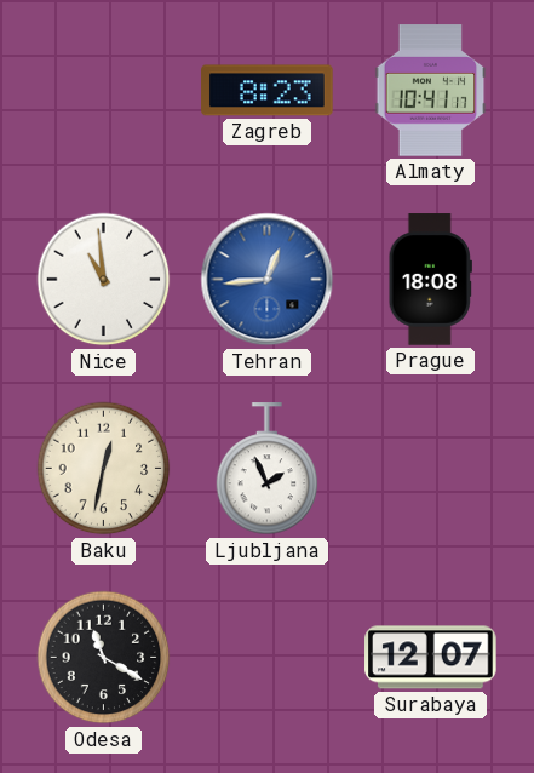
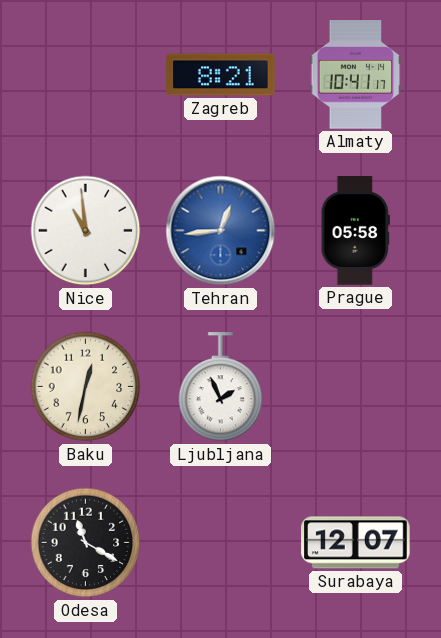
Zagreb: 8:23 -> 8:21
Prague: 18:08 -> 05:58
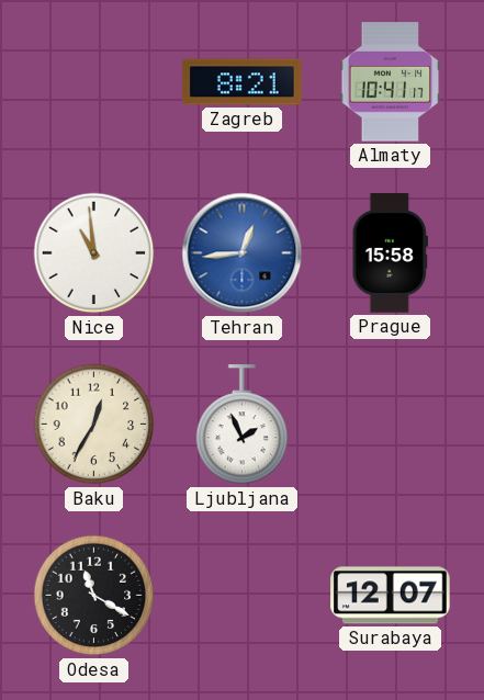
Prague: 05:58 -> 15:58
Baku: 12:32 -> 12:35
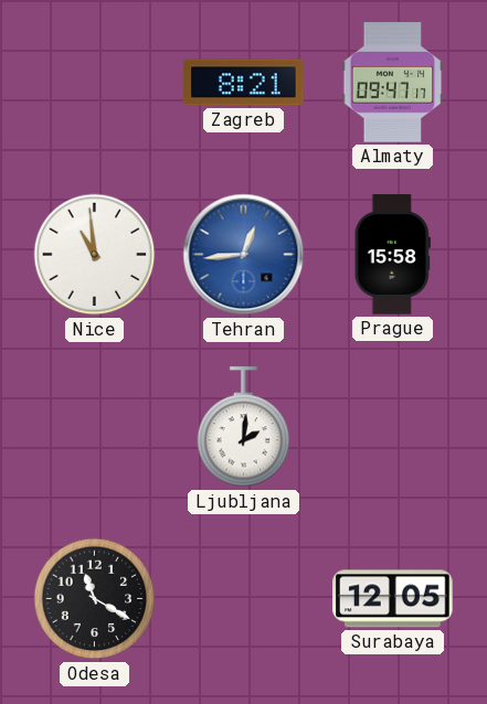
Almaty: 10:41 -> 09:47
Baku: 12:35 -> none
Ljubljana: 1:56 -> 2:01
Surabaya: 12:07 -> 12:05
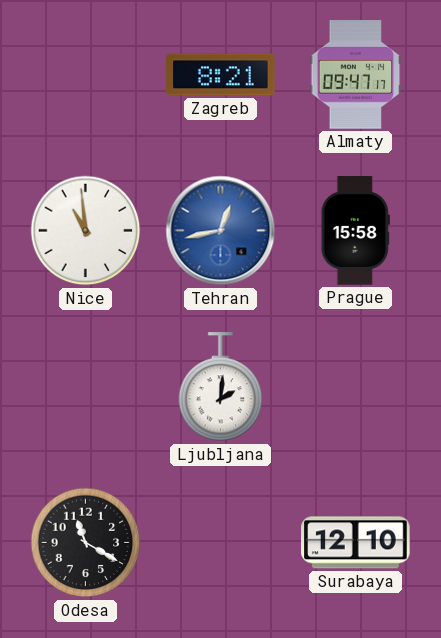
Tehran: 12:44 -> 12:43
Surabaya: 12:05 -> 12:10
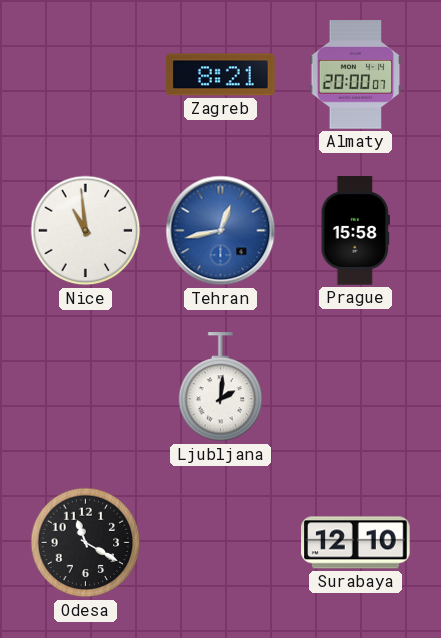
Almaty: 09:47 -> 20:00
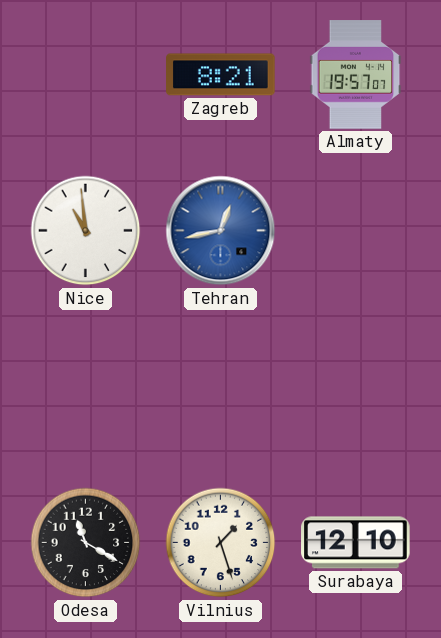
Almaty: 20:00 -> 19:57
Prague: 15:58 -> none
Ljubljana: 2:01 -> none
Vilnius: none -> 1:27
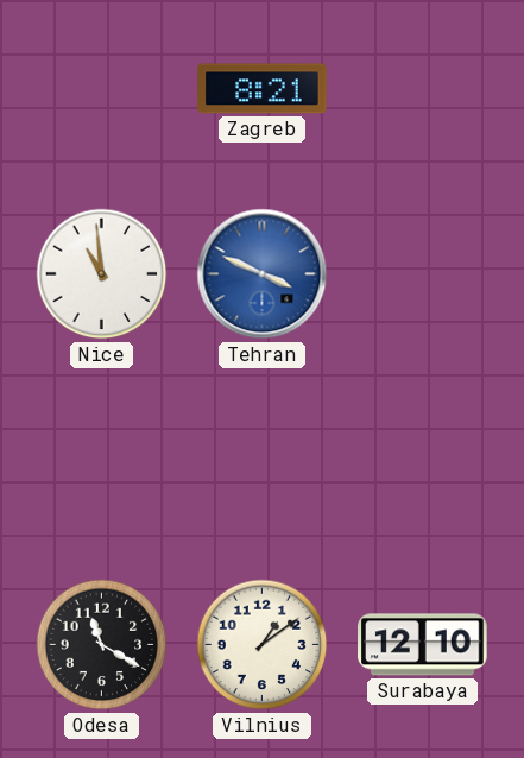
Almaty: 19:57 -> none
Tehran: 12:43 -> 3:49
Vilnius: 1:27 -> 1:09
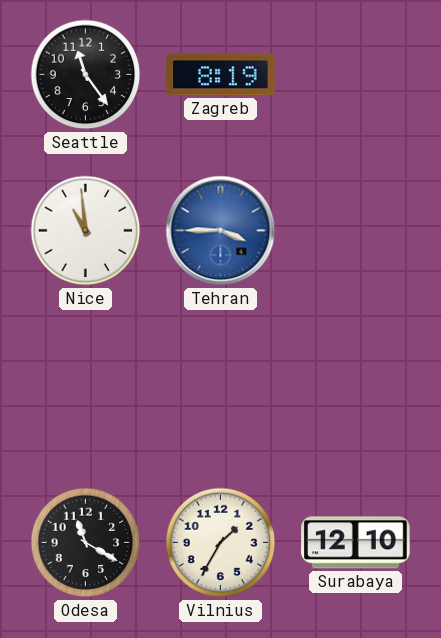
Seattle: none -> 11:24
Zagreb: 8:21 -> 8:19
Tehran: 3:49 -> 3:45
Vilnius: 1:09 -> 1:35
